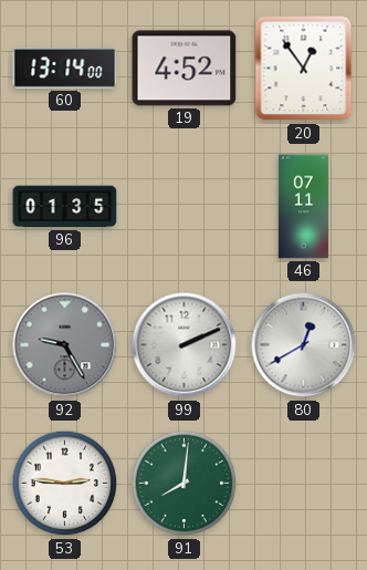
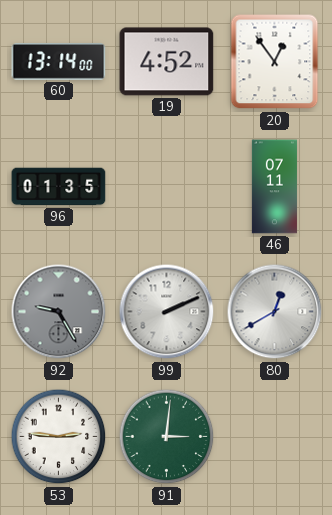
91: 8:01 -> 3:01
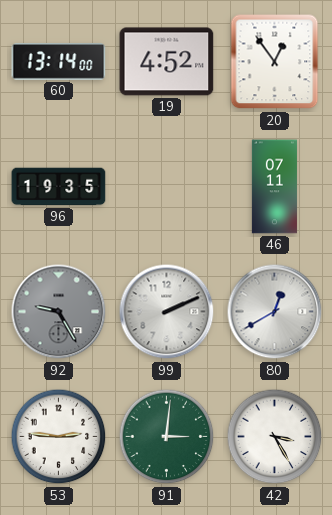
96: 01:35 -> 19:35
42: none -> 3:25
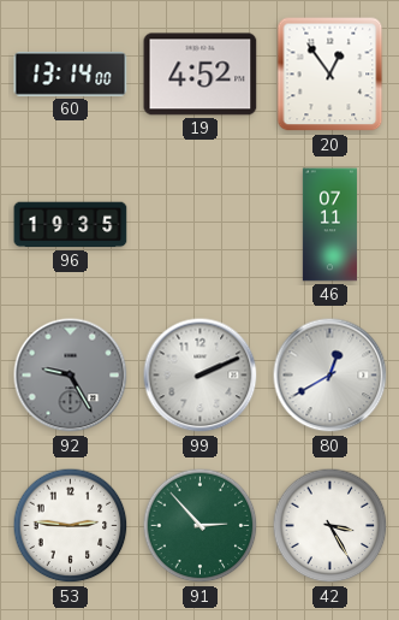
91: 3:01 -> 2:53
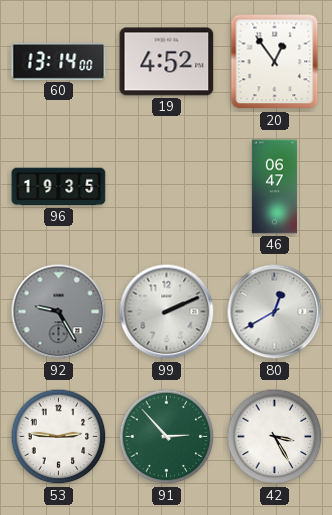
46: 07:11 -> 06:47
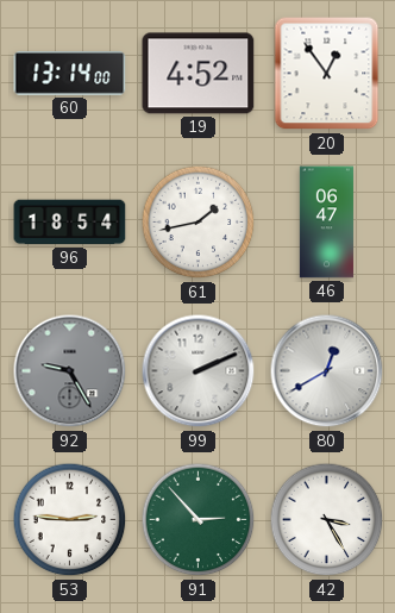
96: 19:35 -> 18:54
61: none -> 1:43
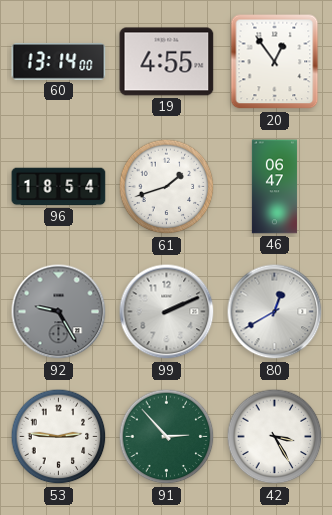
19: 4:52 -> 4:55
61: 1:43 -> 1:42
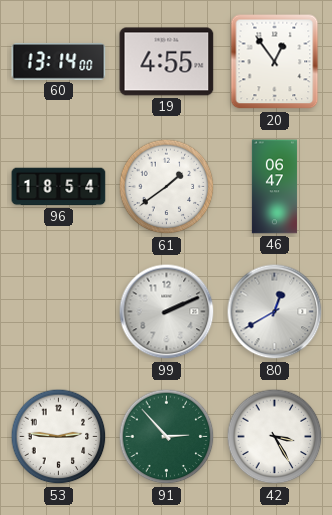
61: 1:42 -> 1:39
92: 9:25 -> none
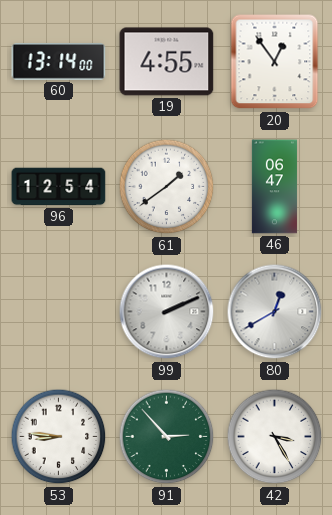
96: 18:54 -> 12:54
53: 2:46 -> 8:46
